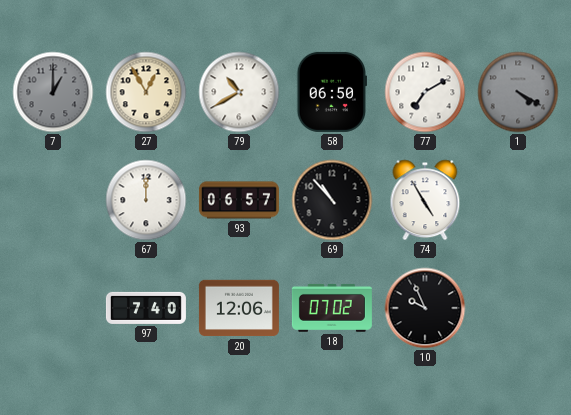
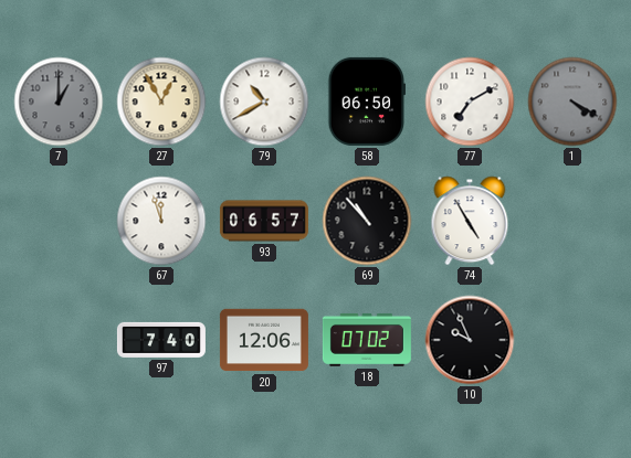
67: 12:00 -> 11:57
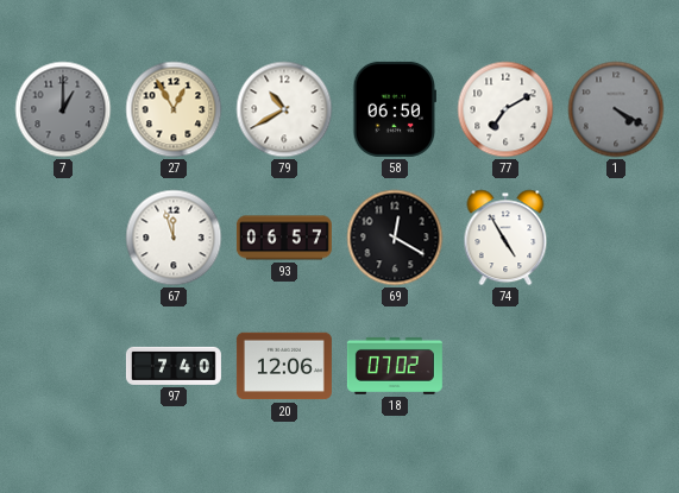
69: 10:53 -> 12:20
10: 9:56 -> none
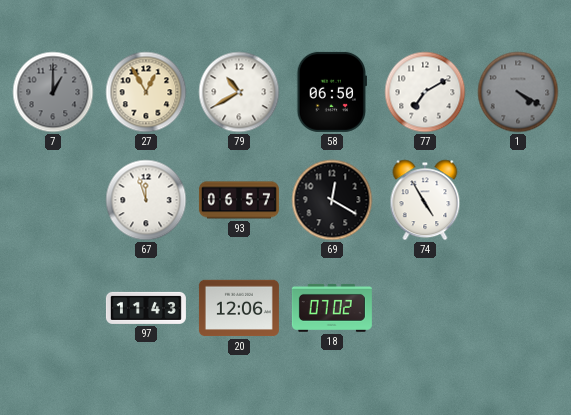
97: 7:40 -> 11:43
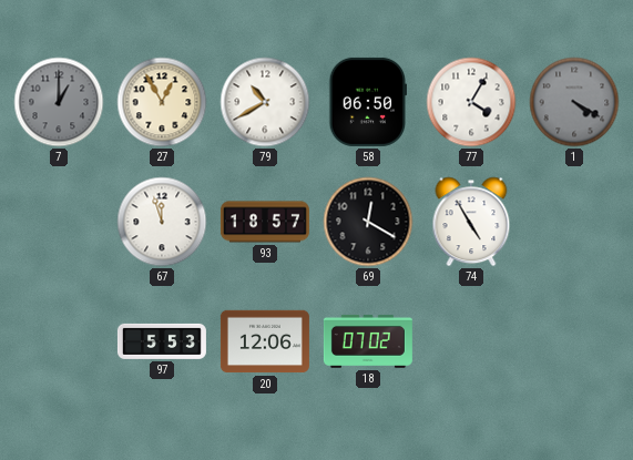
77: 7:10 -> 4:05
93: 06:57 -> 18:57
97: 11:43 -> 5:53
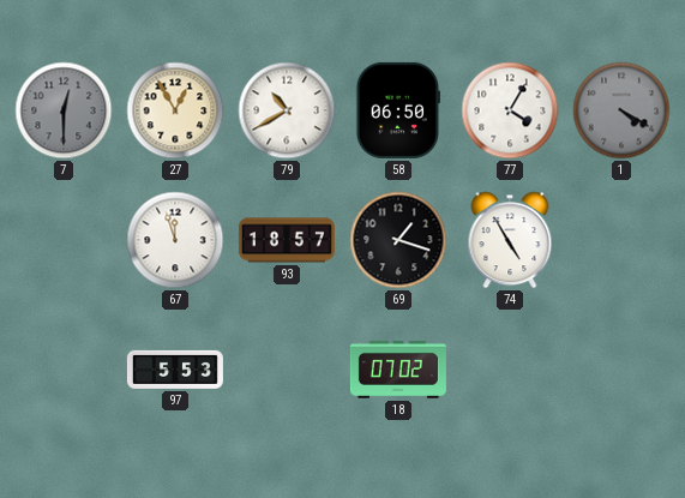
7: 1:00 -> 12:30
69: 12:20 -> 1:18
20: 12:06 -> none
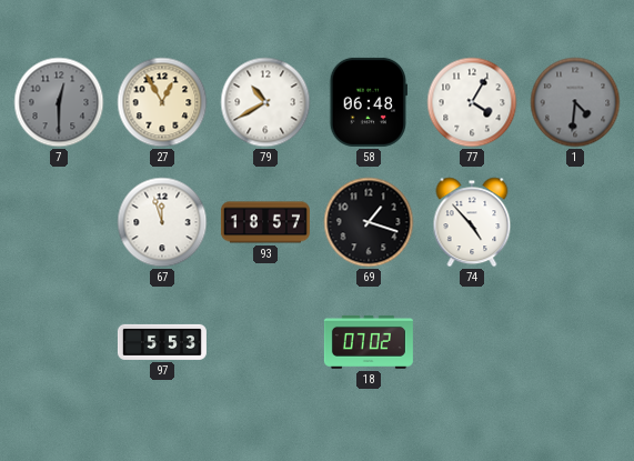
58: 06:50 -> 06:48
1: 4:20 -> 4:31
74: 4:55 -> 4:53
